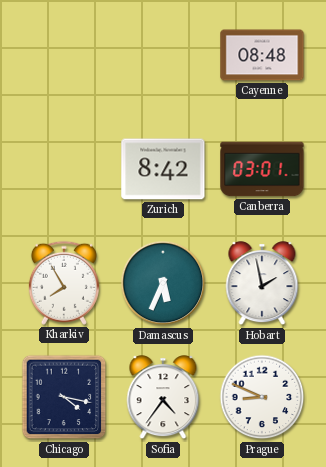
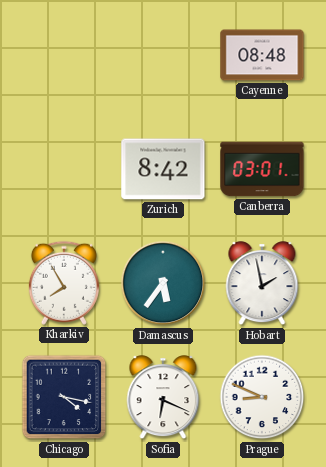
Damascus: 5:34 -> 5:36
Sofia: 4:36 -> 6:19
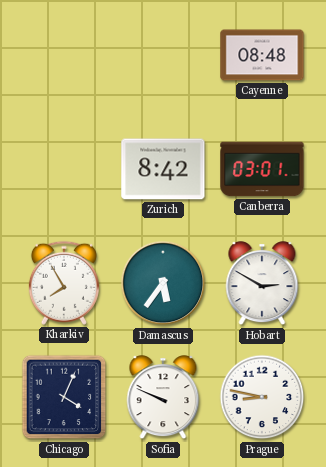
Hobart: 1:58 -> 2:50
Chicago: 4:17 -> 4:04
Sofia: 6:19 -> 9:49
Prague: 8:49 -> 8:47
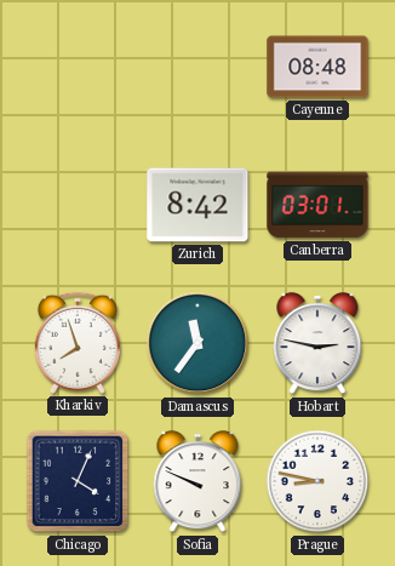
Kharkiv: 7:55 -> 7:57
Damascus: 5:36 -> 11:36
Hobart: 2:50 -> 2:47
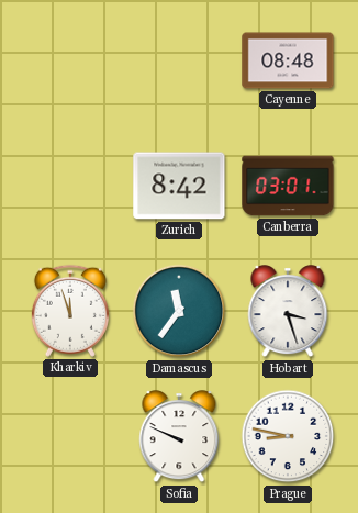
Kharkiv: 7:57 -> 11:57
Hobart: 2:47 -> 3:27
Chicago: 4:04 -> none
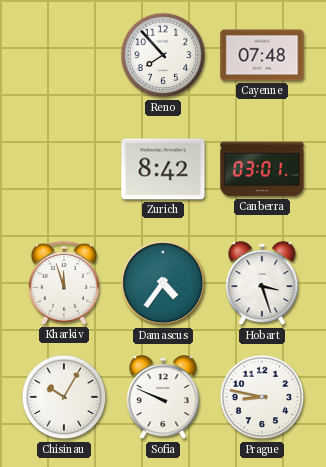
Reno: none -> 7:53
Cayenne: 08:48 -> 07:48
Damascus: 11:36 -> 4:36
Chisinau: none -> 10:05
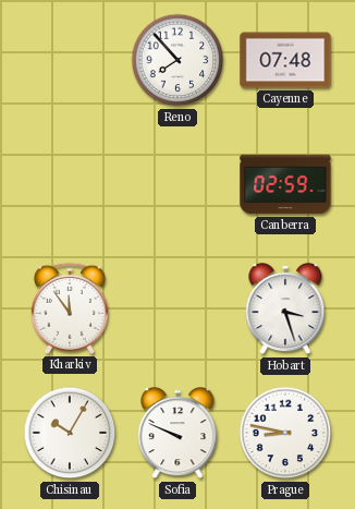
Zurich: 8:42 -> none
Canberra: 03:01 -> 02:59
Kharkiv: 11:57 -> 11:54
Damascus: 4:36 -> none
